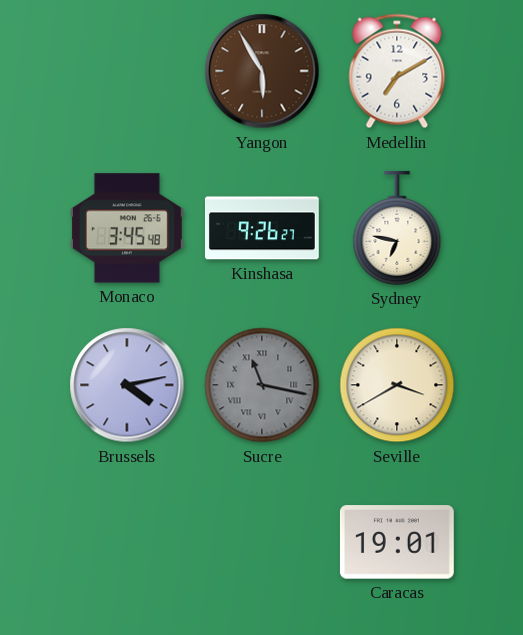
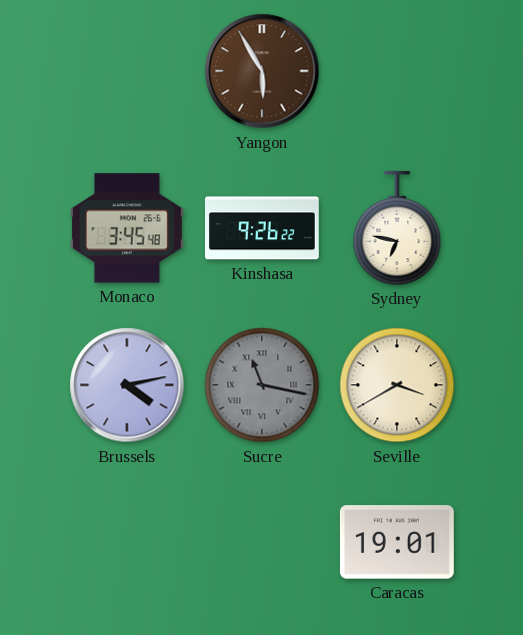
Medellin: 7:10 -> none
Kinshasa: 9:26:27 -> 9:26:22
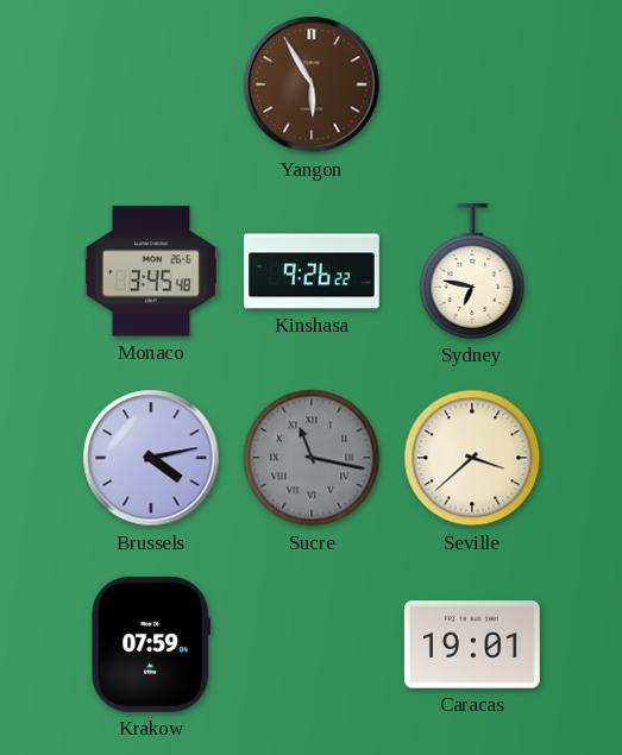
Seville: 3:40 -> 3:38
Krakow: none -> 07:59
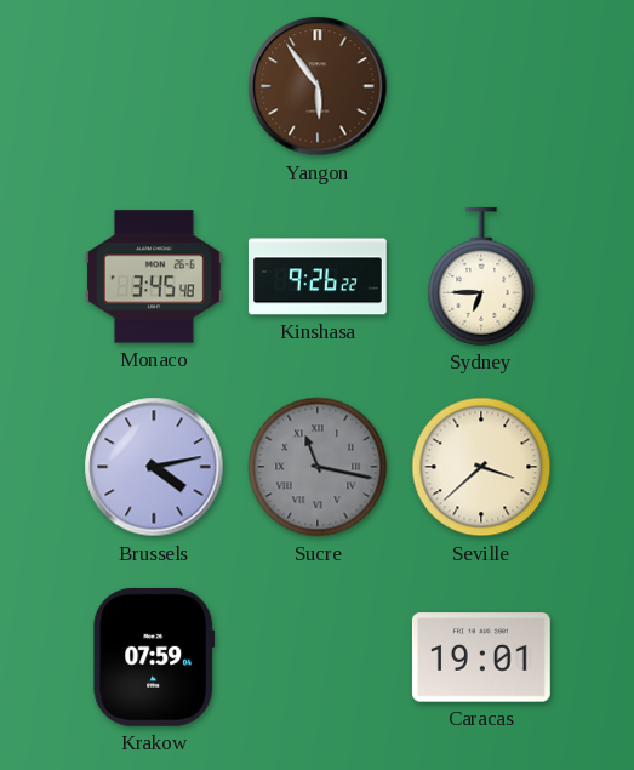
Yangon: 5:55 -> 5:54
Sydney: 6:47 -> 6:45
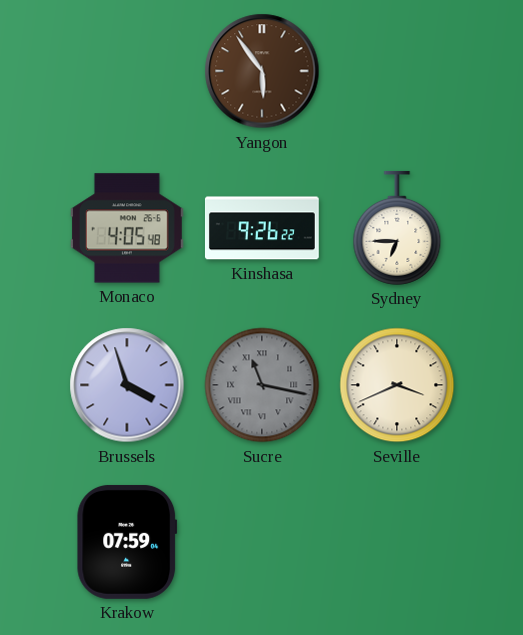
Monaco: 3:45 -> 4:05
Brussels: 4:13 -> 3:57
Seville: 3:38 -> 3:41
Caracas: 19:01 -> none
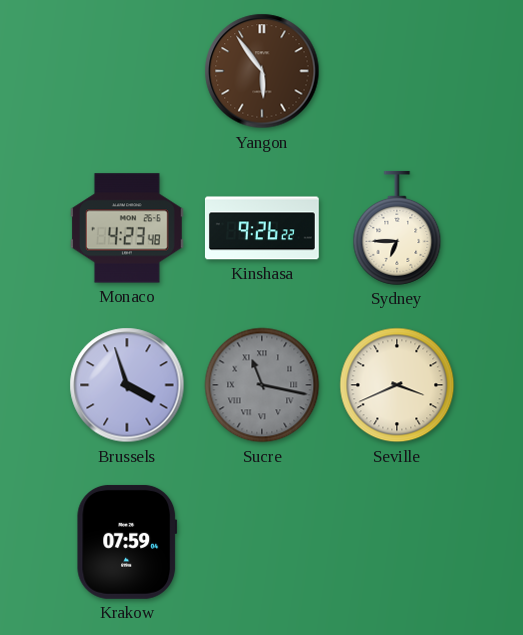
Monaco: 4:05 -> 4:23
